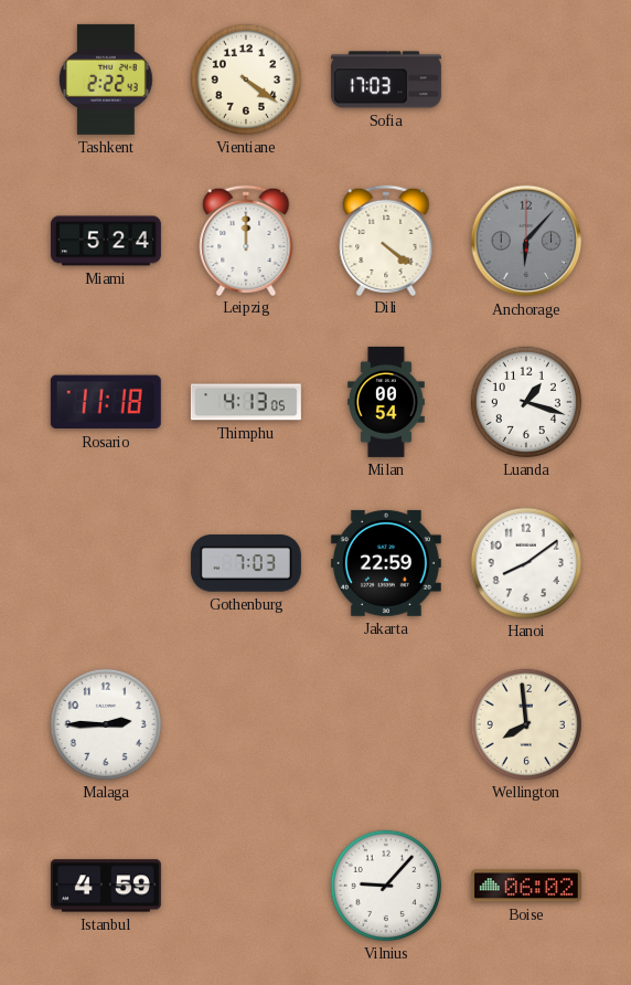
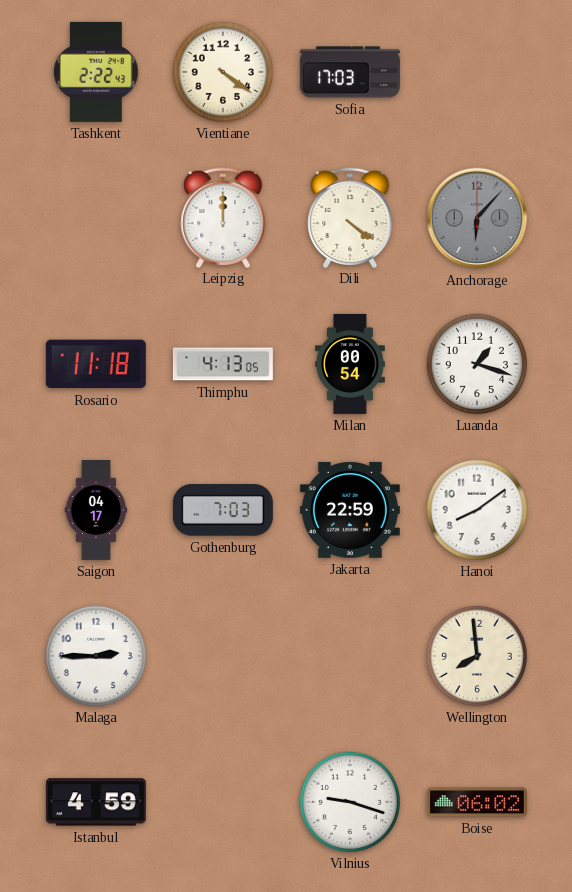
Miami: 5:24 -> none
Saigon: none -> 04:17
Vilnius: 9:07 -> 9:18
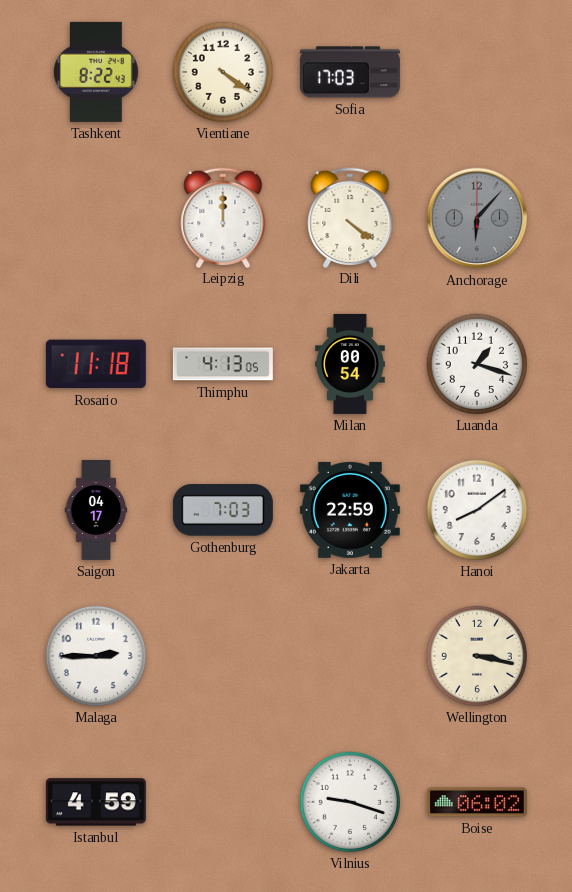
Tashkent: 2:22 -> 8:22
Wellington: 7:59 -> 3:17
